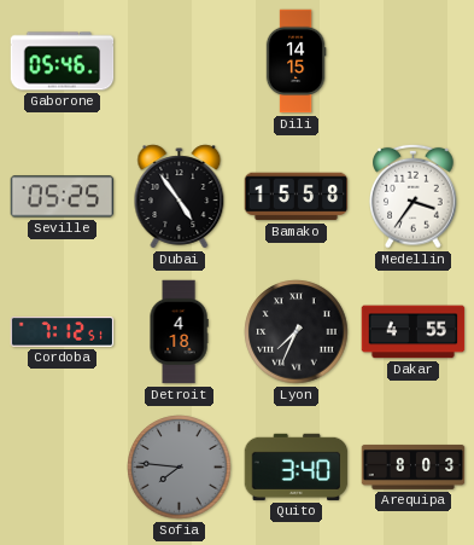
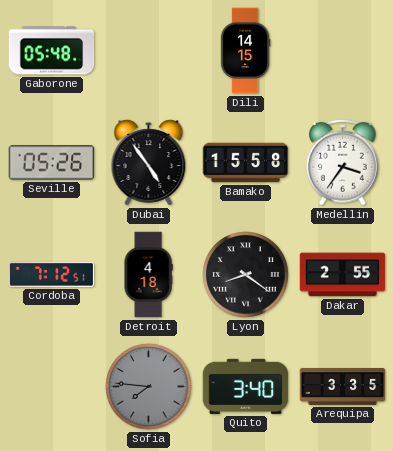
Gaborone: 05:46 -> 05:48
Seville: 05:25 -> 05:26
Lyon: 7:34 -> 8:21
Dakar: 4:55 -> 2:55
Arequipa: 8:03 -> 3:35
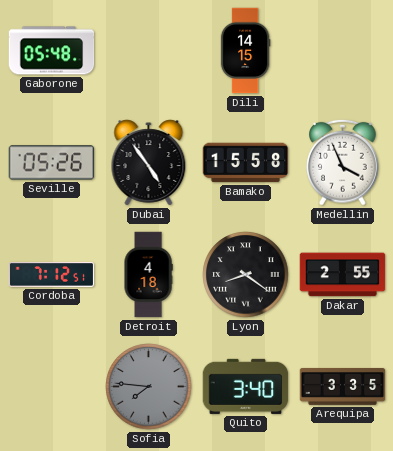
Medellin: 3:36 -> 3:56
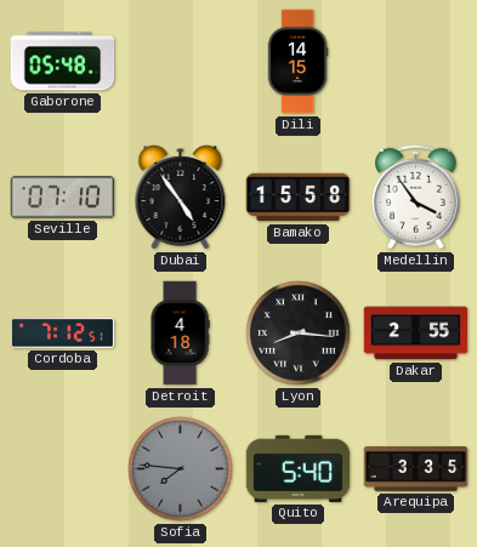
Seville: 05:26 -> 07:10
Medellin: 3:56 -> 3:54
Lyon: 8:21 -> 8:16
Quito: 3:40 -> 5:40
